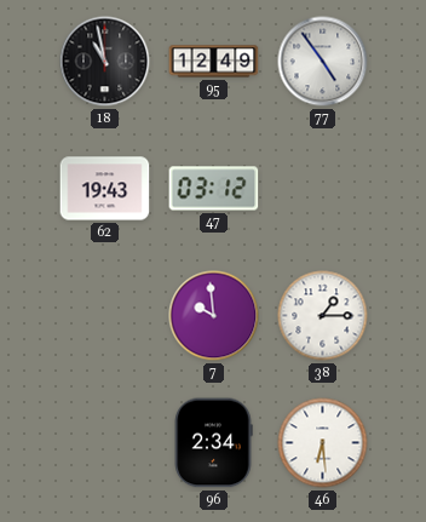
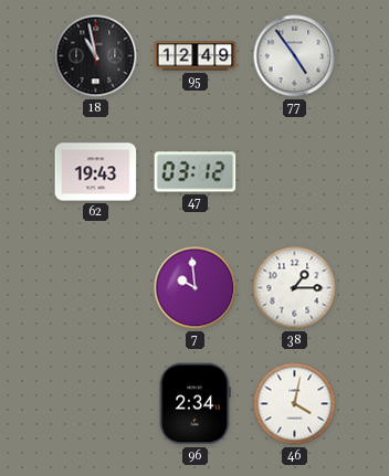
46: 6:29 -> 4:02
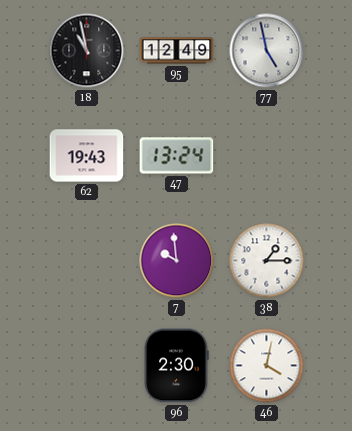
77: 4:54 -> 4:58
47: 03:12 -> 13:24
96: 2:34 -> 2:30
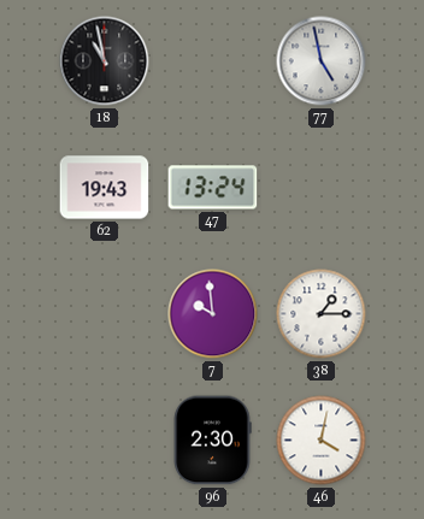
95: 12:49 -> none
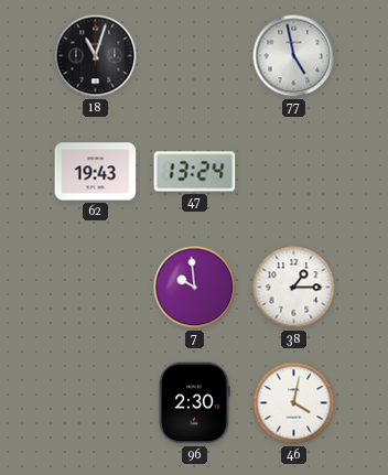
18: 10:58 -> 11:03
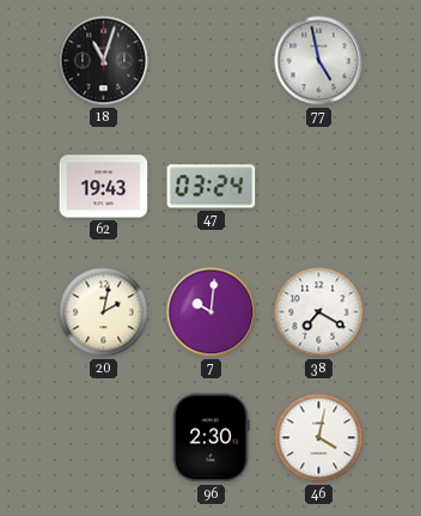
47: 13:24 -> 03:24
20: none -> 2:02
7: 9:59 -> 10:01
38: 1:15 -> 7:20
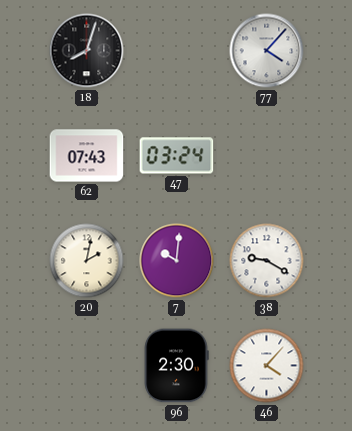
18: 11:03 -> 8:03
77: 4:58 -> 4:07
62: 19:43 -> 07:43
38: 7:20 -> 9:20
46: 4:02 -> 4:07
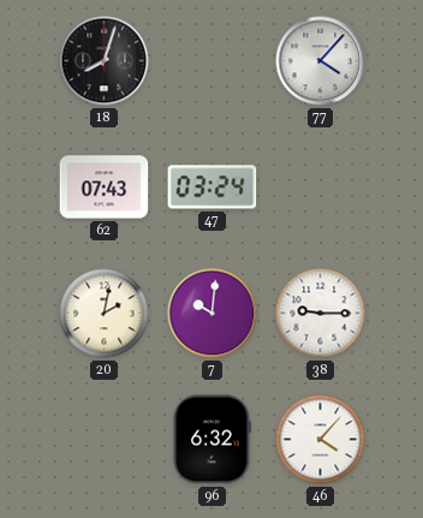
38: 9:20 -> 9:15
96: 2:30 -> 6:32
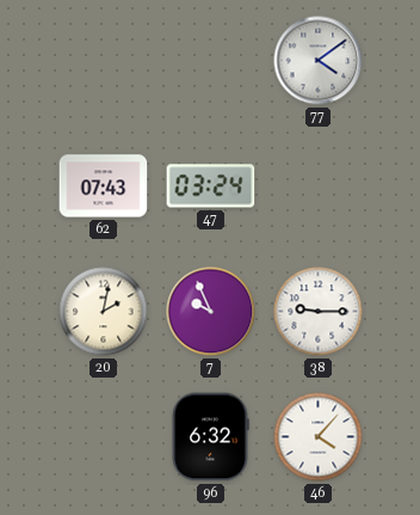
18: 8:03 -> none
77: 4:07 -> 4:09
7: 10:01 -> 9:56
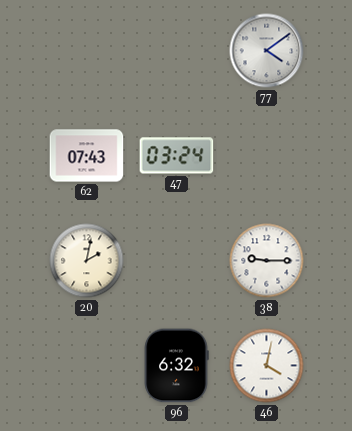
7: 9:56 -> none
46: 4:07 -> 4:02
